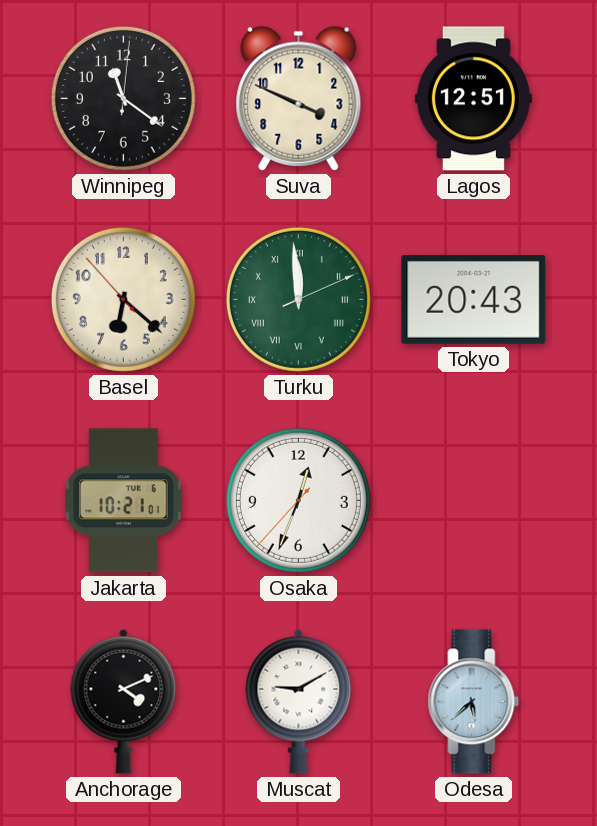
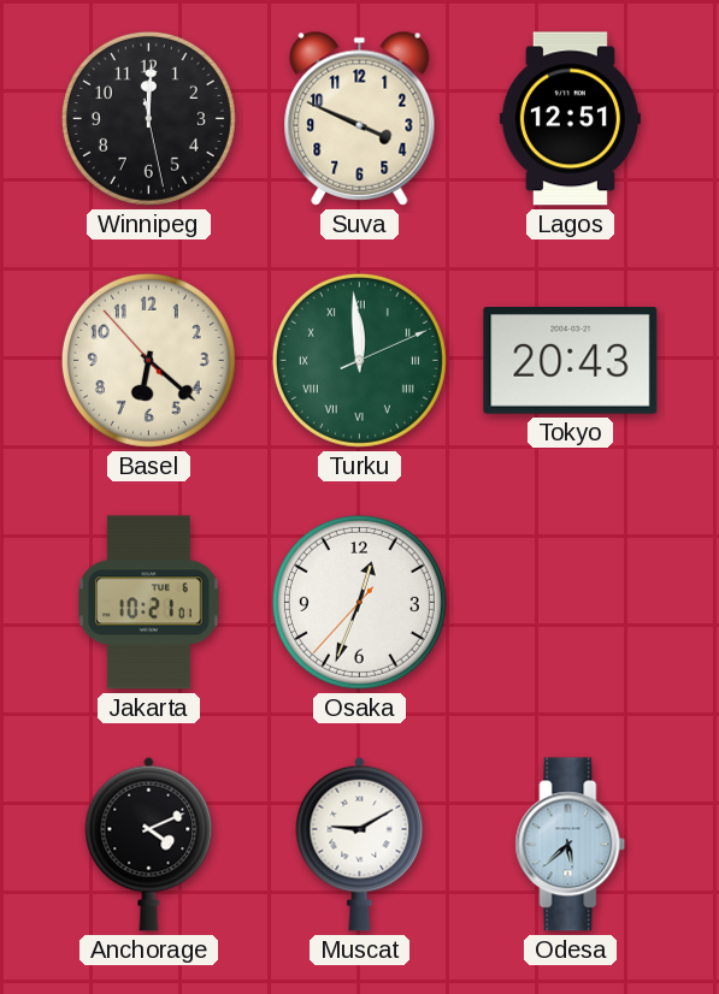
Winnipeg: 11:21 -> 12:00
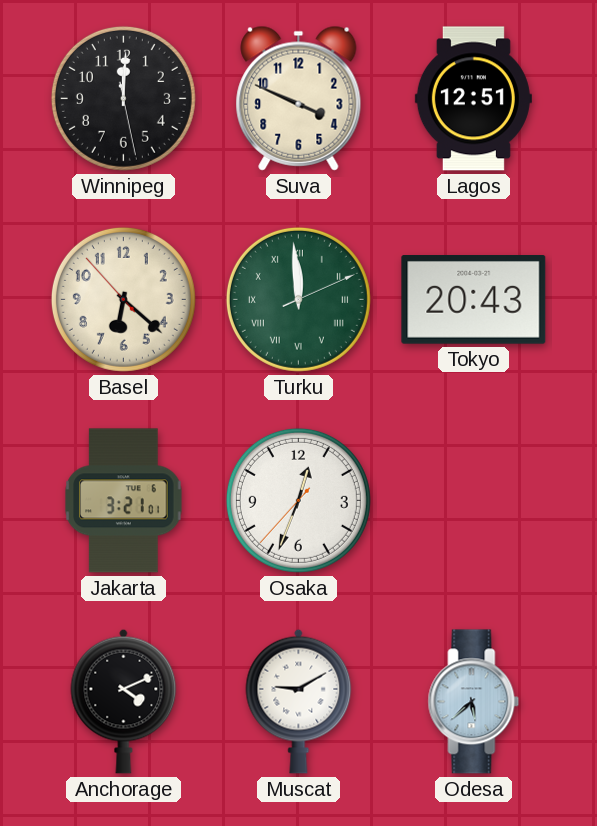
Jakarta: 10:21 -> 3:21
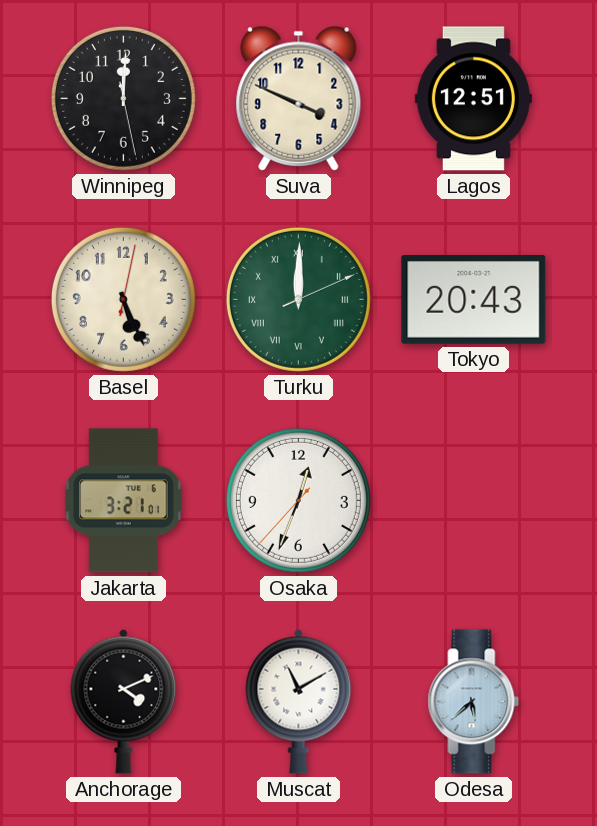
Basel: 6:21 -> 5:26
Turku: 11:59 -> 12:00
Muscat: 9:10 -> 11:10
